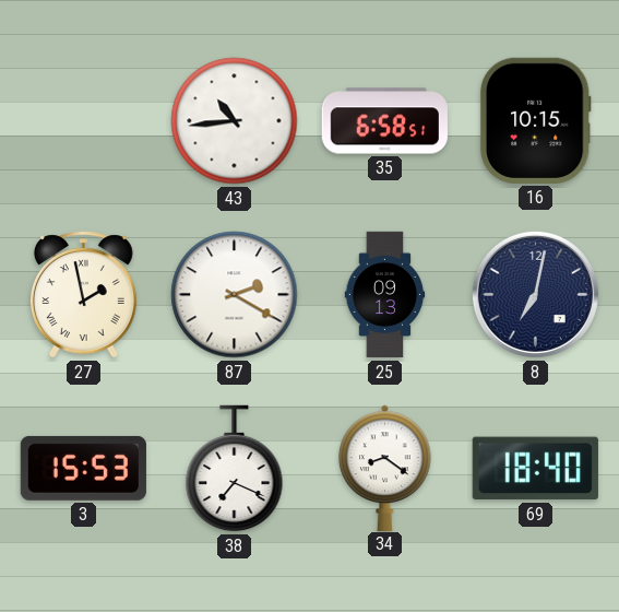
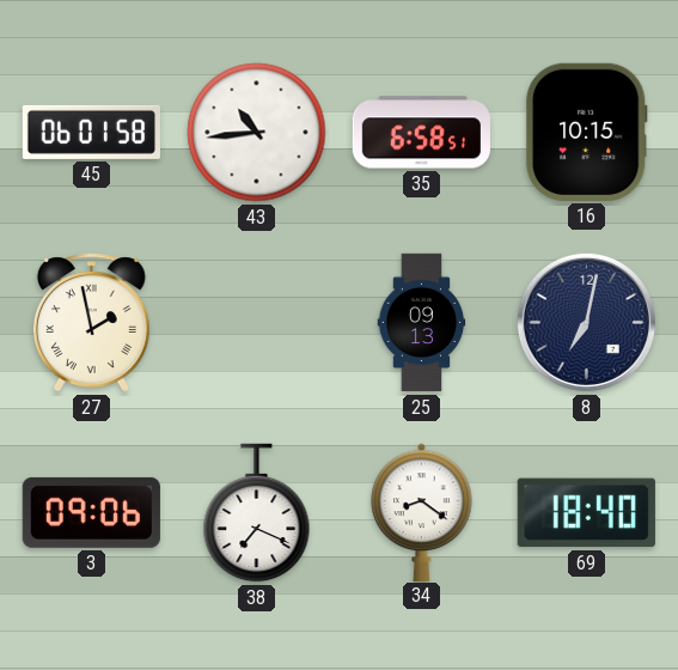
45: none -> 06:01
87: 2:20 -> none
3: 15:53 -> 09:06
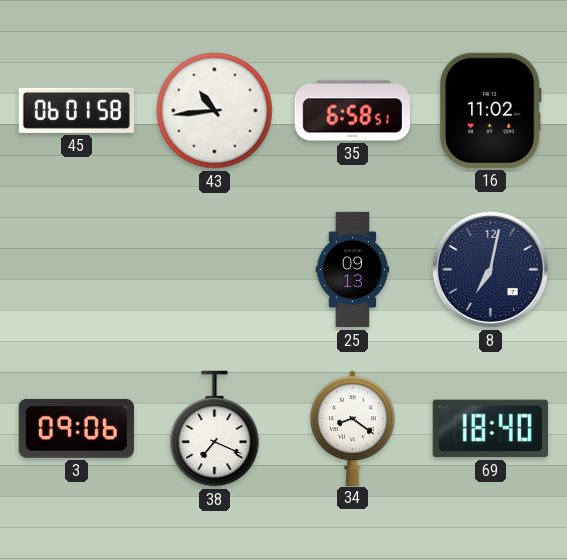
16: 10:15 -> 11:02
27: 1:58 -> none
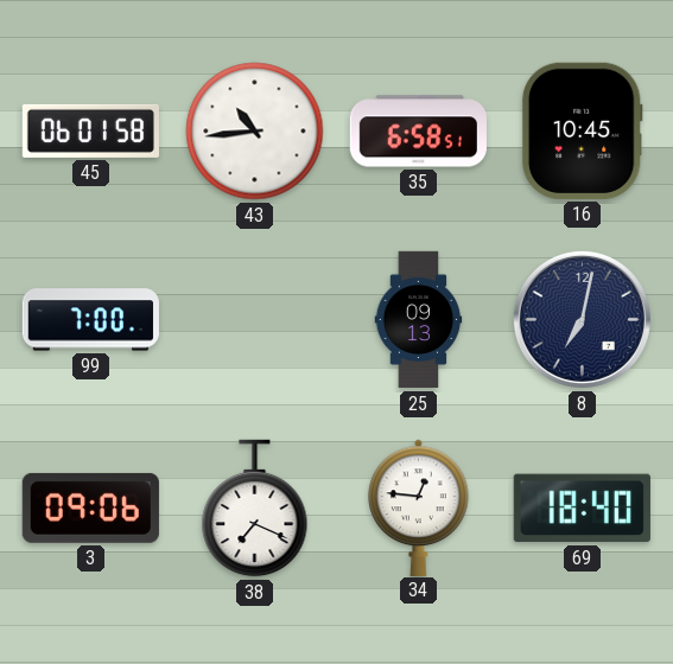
16: 11:02 -> 10:45
99: none -> 7:00
34: 8:21 -> 12:46
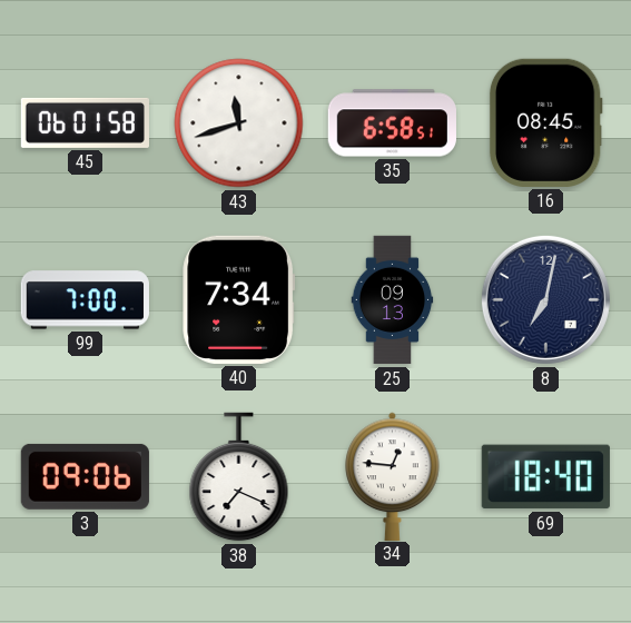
43: 10:44 -> 11:42
16: 10:45 -> 08:45
40: none -> 7:34
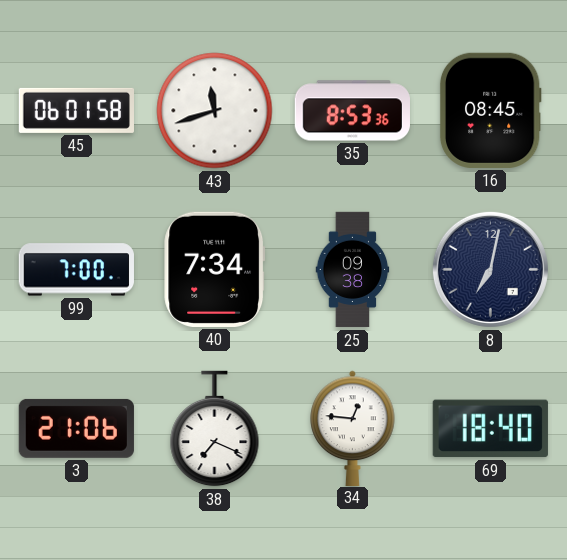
35: 6:58 -> 8:53
25: 09:13 -> 09:38
3: 09:06 -> 21:06
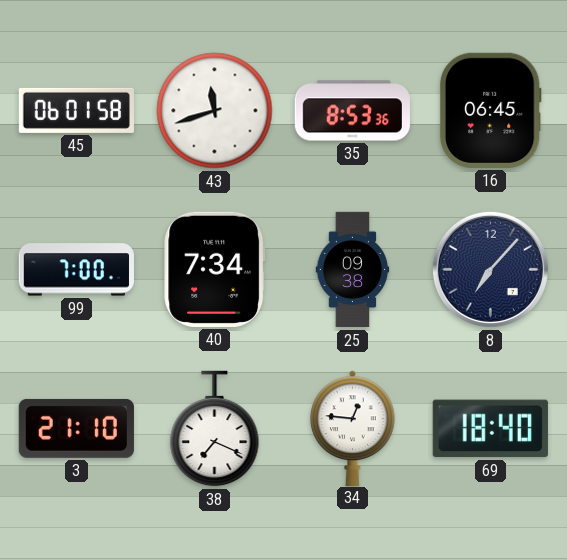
16: 08:45 -> 06:45
8: 7:02 -> 7:07
3: 21:06 -> 21:10
